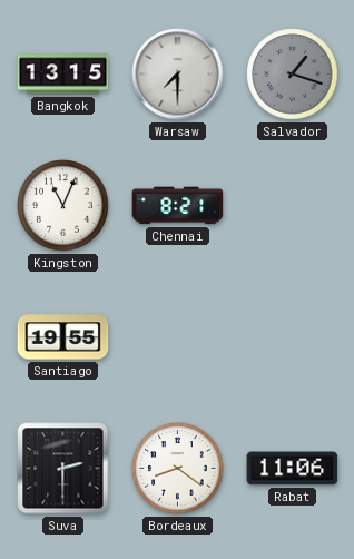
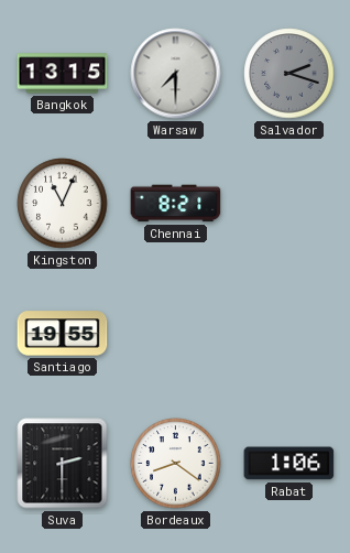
Salvador: 1:18 -> 2:18
Rabat: 11:06 -> 1:06
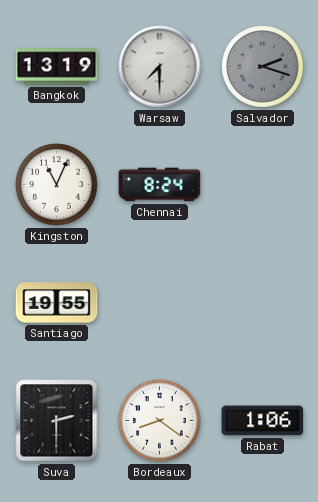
Bangkok: 13:15 -> 13:19
Chennai: 8:21 -> 8:24
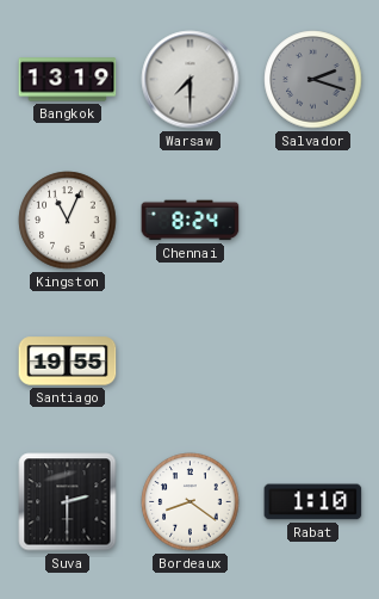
Rabat: 1:06 -> 1:10
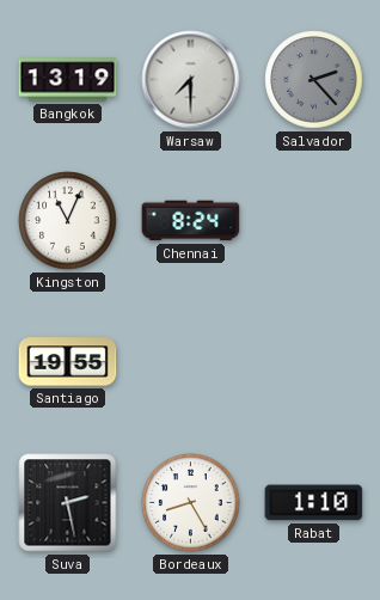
Salvador: 2:18 -> 2:23
Suva: 2:30 -> 2:28
Bordeaux: 8:21 -> 8:25
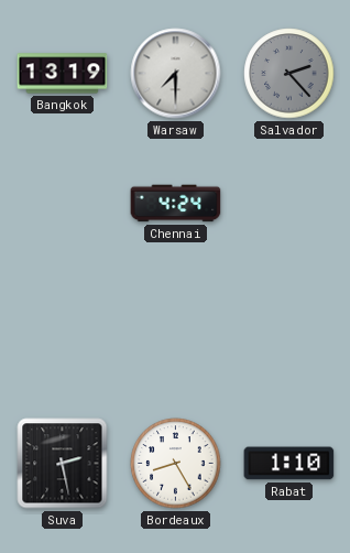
Kingston: 11:04 -> none
Chennai: 8:24 -> 4:24
Santiago: 19:55 -> none
